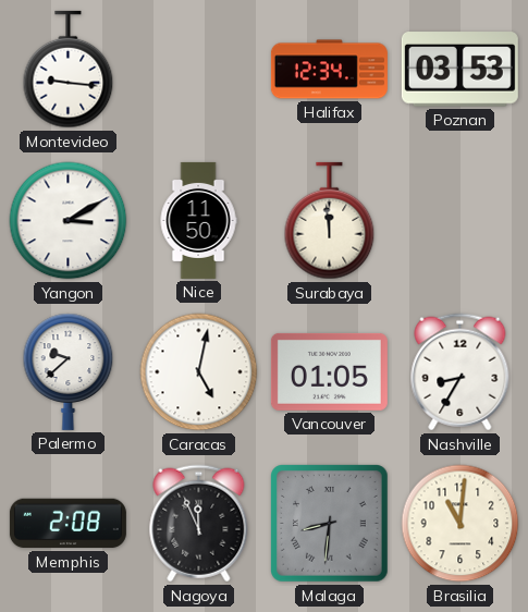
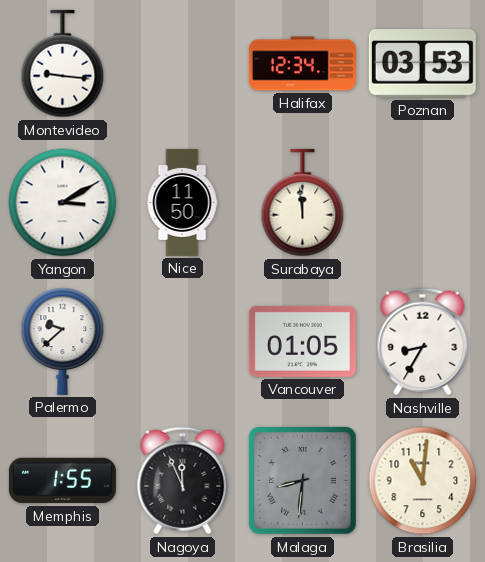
Caracas: 5:02 -> none
Memphis: 2:08 -> 1:55
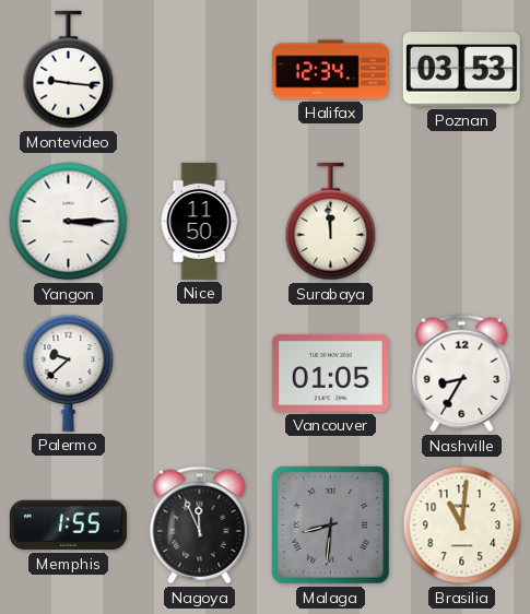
Yangon: 3:10 -> 3:15
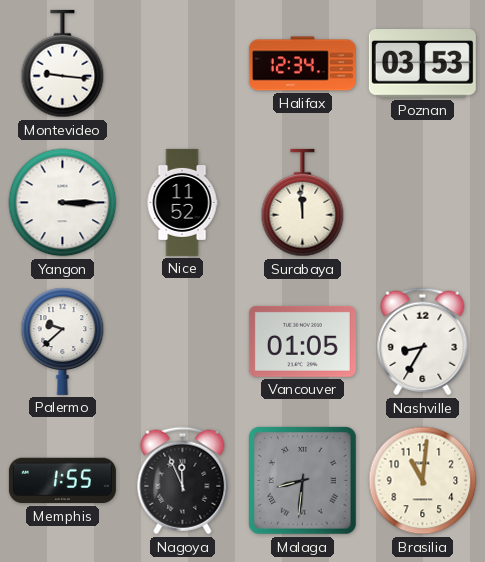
Nice: 11:50 -> 11:52
